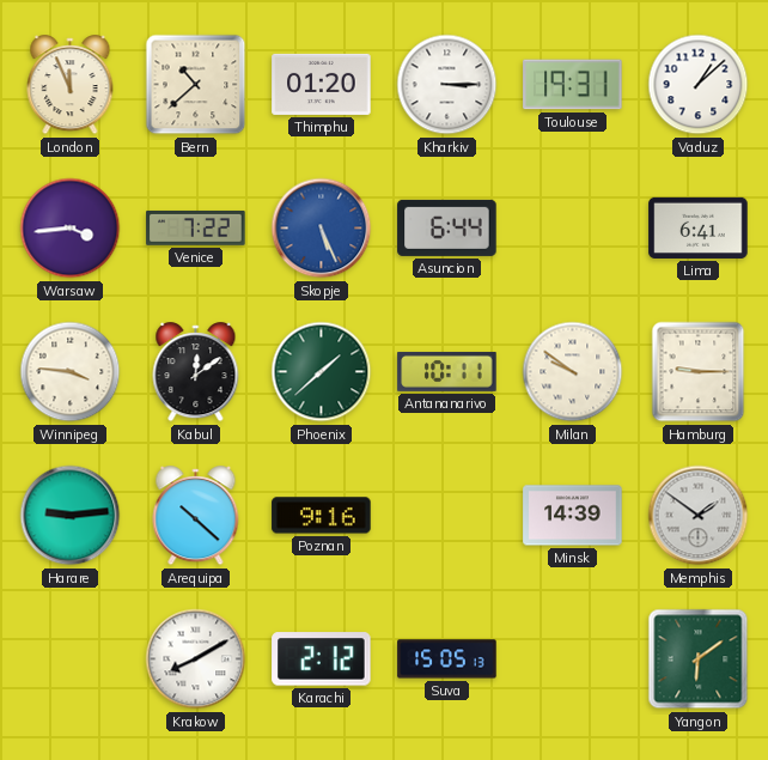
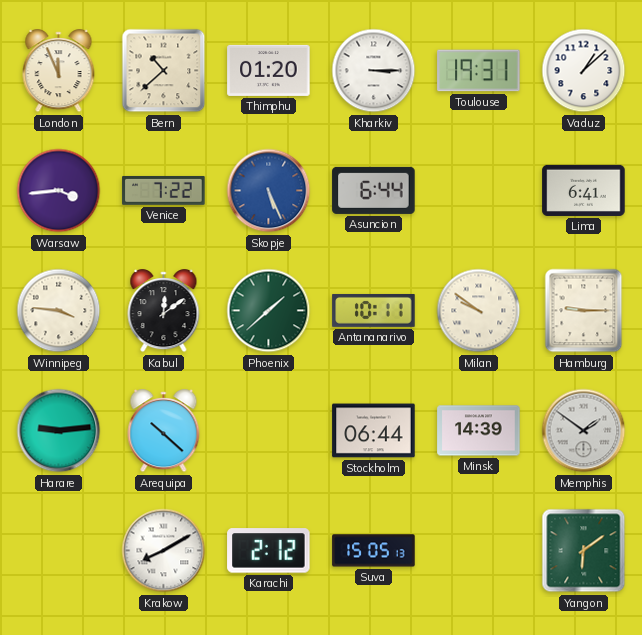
Poznan: 9:16 -> none
Stockholm: none -> 06:44
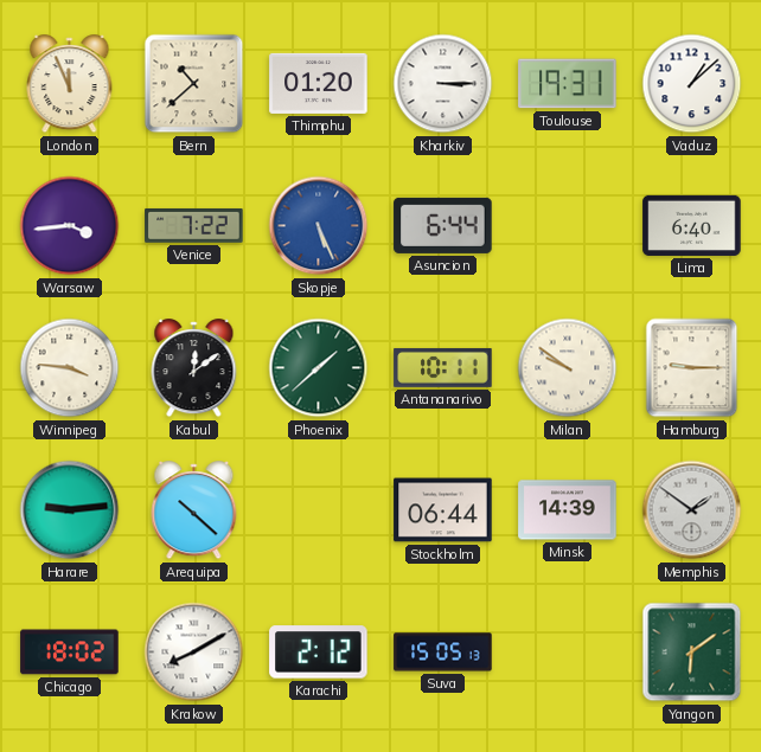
Lima: 6:41 -> 6:40
Chicago: none -> 18:02
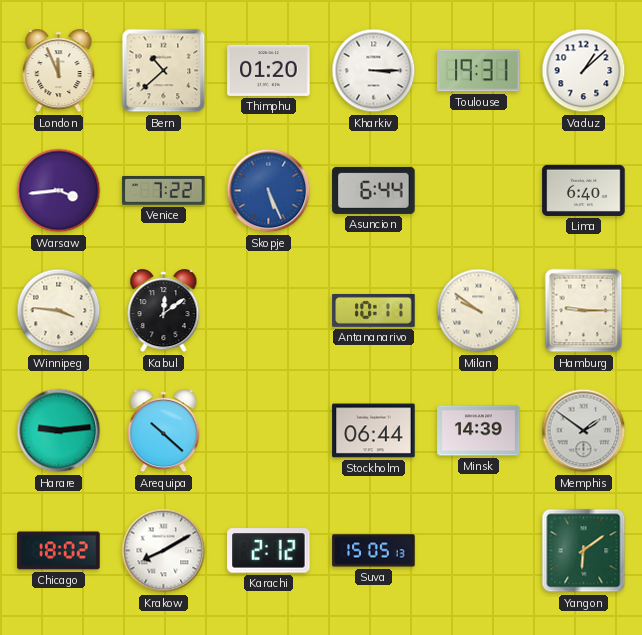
Phoenix: 1:38 -> none
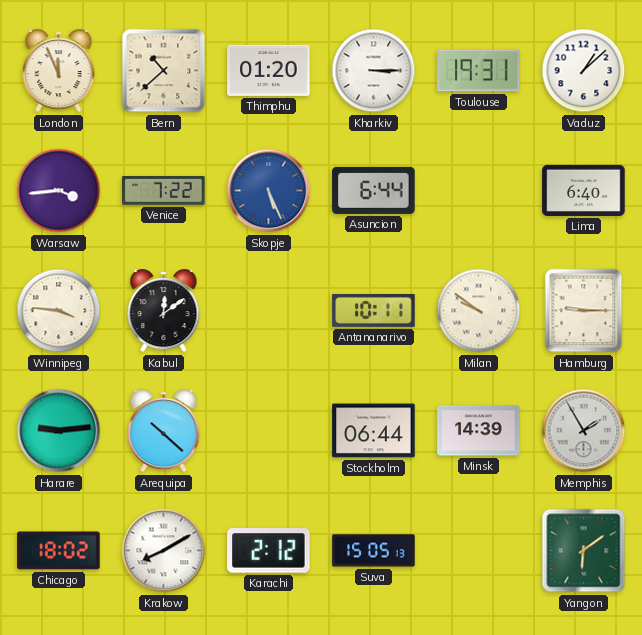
Memphis: 1:51 -> 1:55
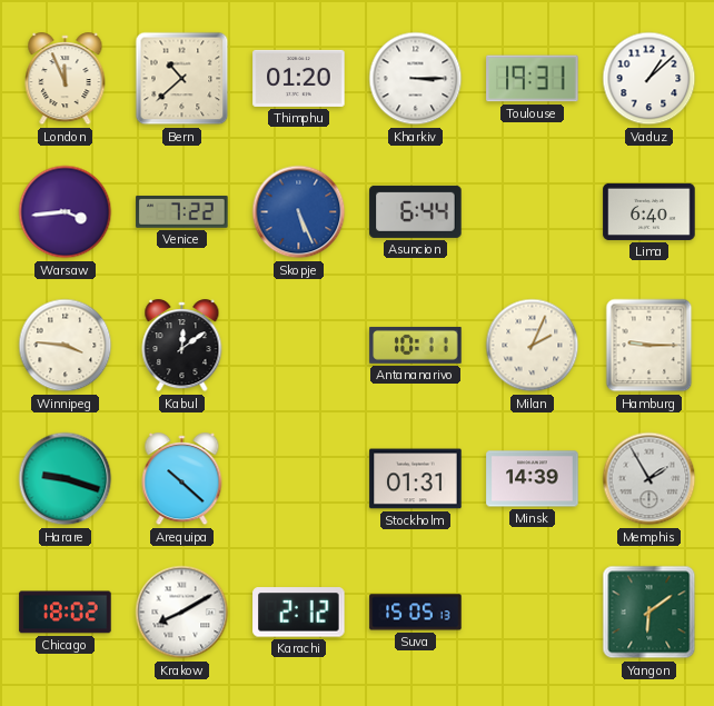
Milan: 9:51 -> 2:04
Harare: 9:14 -> 9:18
Stockholm: 06:44 -> 01:31
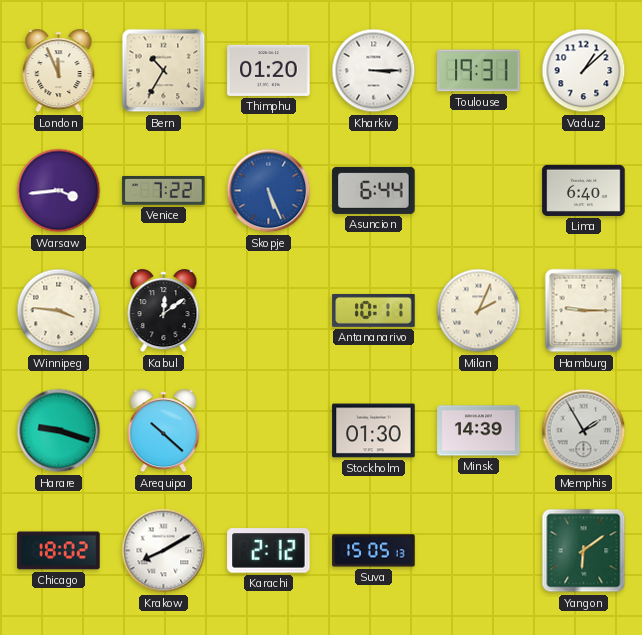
Bern: 10:38 -> 10:35
Stockholm: 01:31 -> 01:30
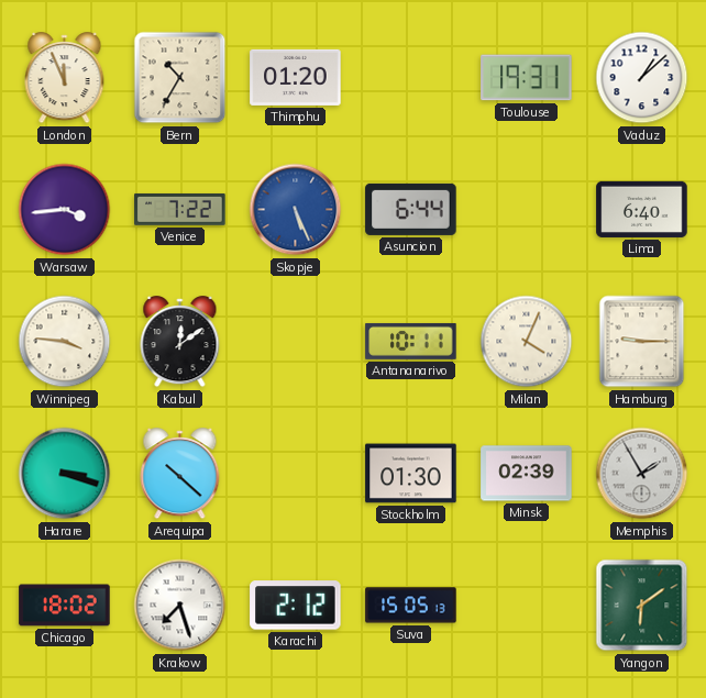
Kharkiv: 3:15 -> none
Milan: 2:04 -> 4:04
Harare: 9:18 -> 3:18
Minsk: 14:39 -> 02:39
Krakow: 8:10 -> 7:27
